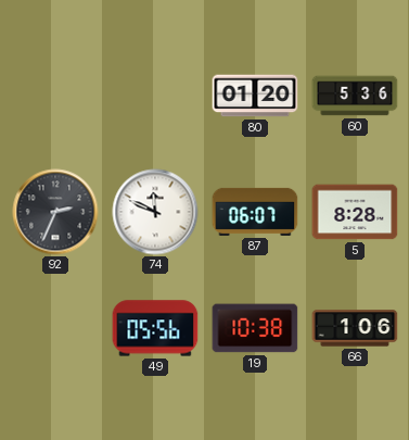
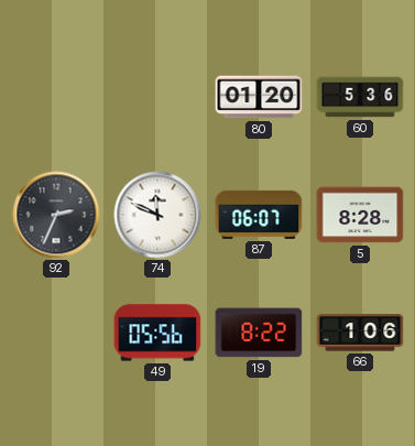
19: 10:38 -> 8:22
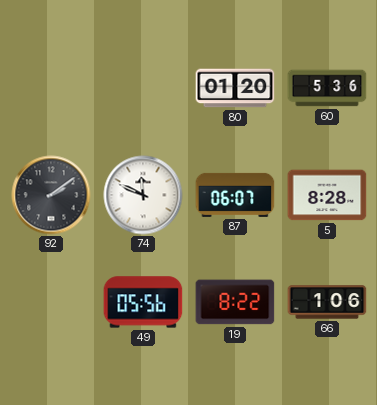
92: 2:34 -> 2:09
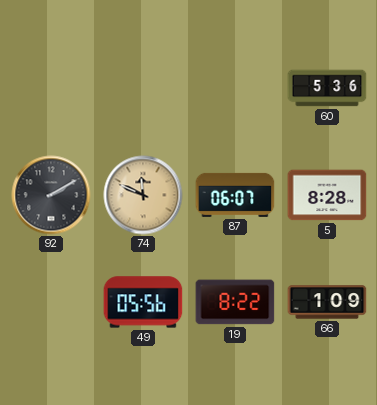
80: 01:20 -> none
92: 2:09 -> 2:10
74 dial: white -> champagne
66: 1:06 -> 1:09
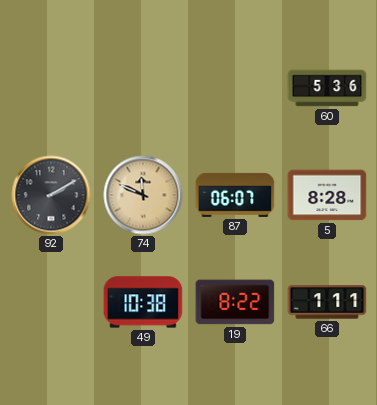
49: 05:56 -> 10:38
66: 1:09 -> 1:11
